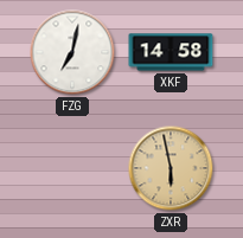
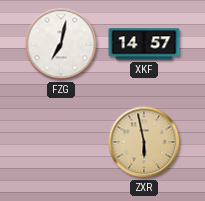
XKF: 14:58 -> 14:57
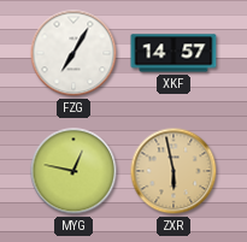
FZG: 7:02 -> 7:05
MYG: none -> 12:47
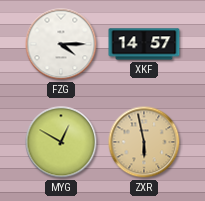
FZG: 7:05 -> 4:15
MYG: 12:47 -> 12:50
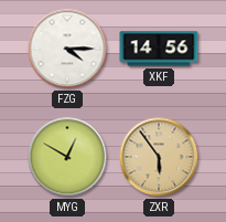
XKF: 14:57 -> 14:56
ZXR: 5:58 -> 5:54
